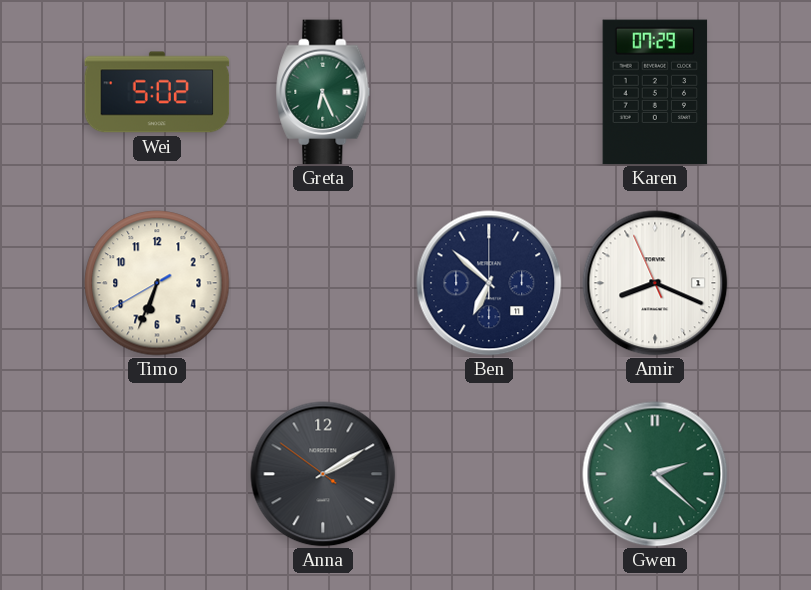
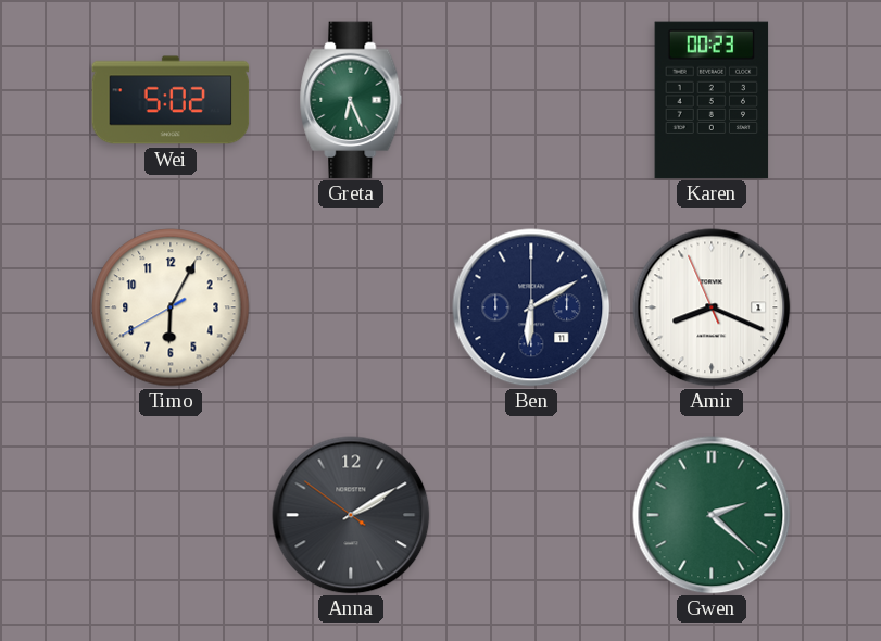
Karen: 07:29 -> 00:23
Timo: 6:33 -> 6:04
Ben: 6:52 -> 6:10
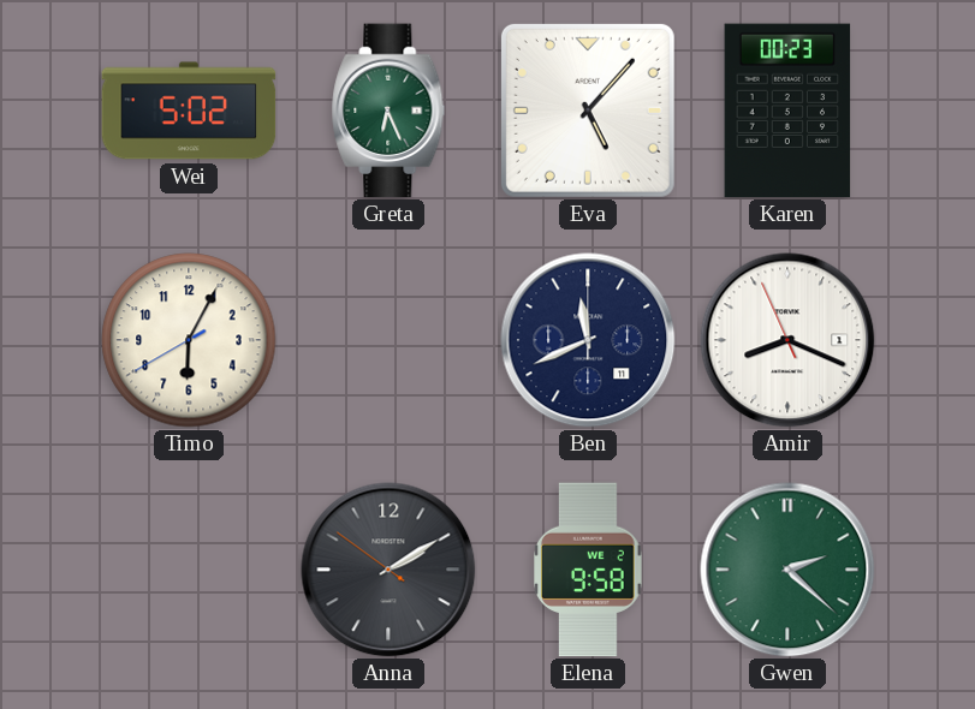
Eva: none -> 5:07
Ben: 6:10 -> 11:41
Elena: none -> 9:58
